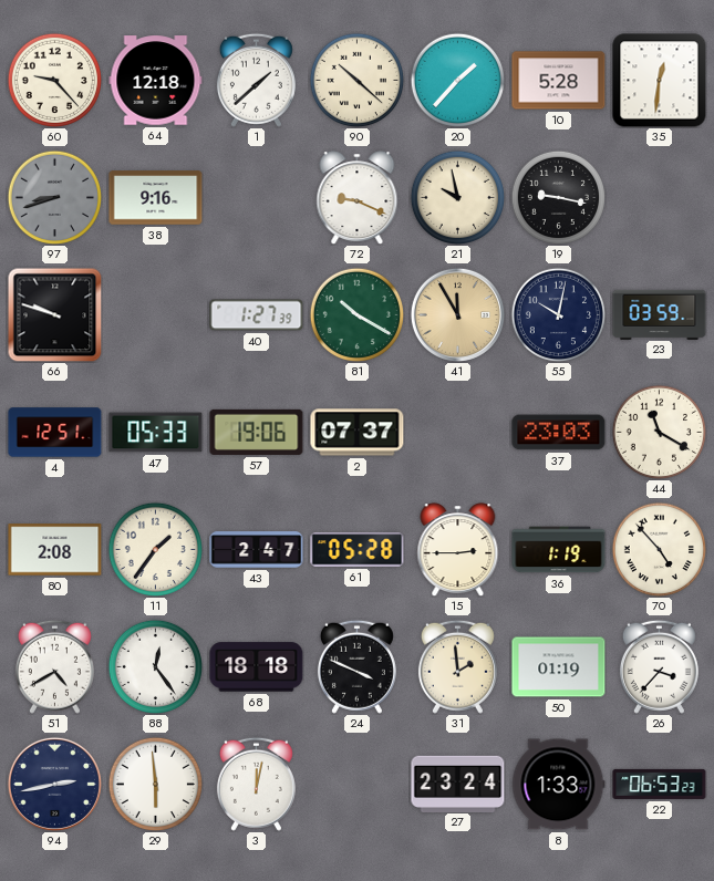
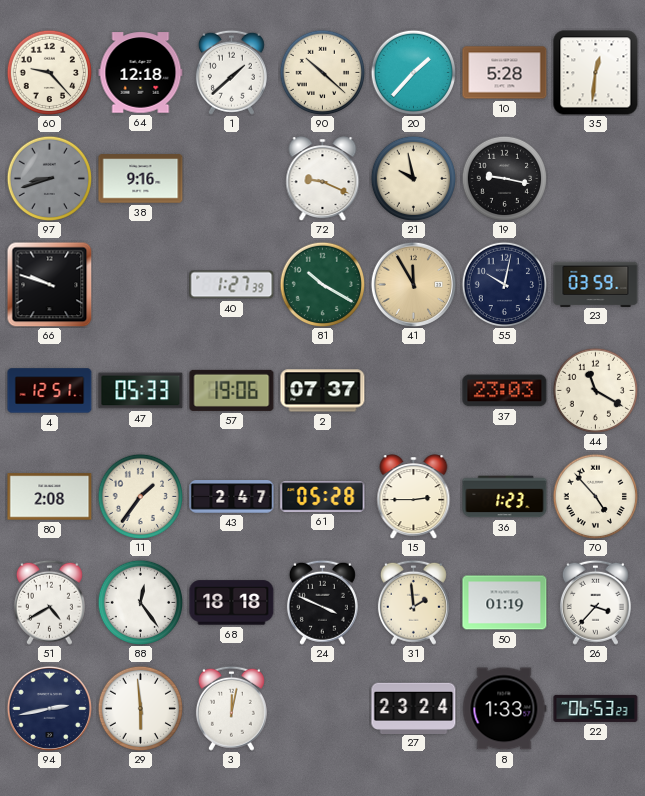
36: 1:19 -> 1:23
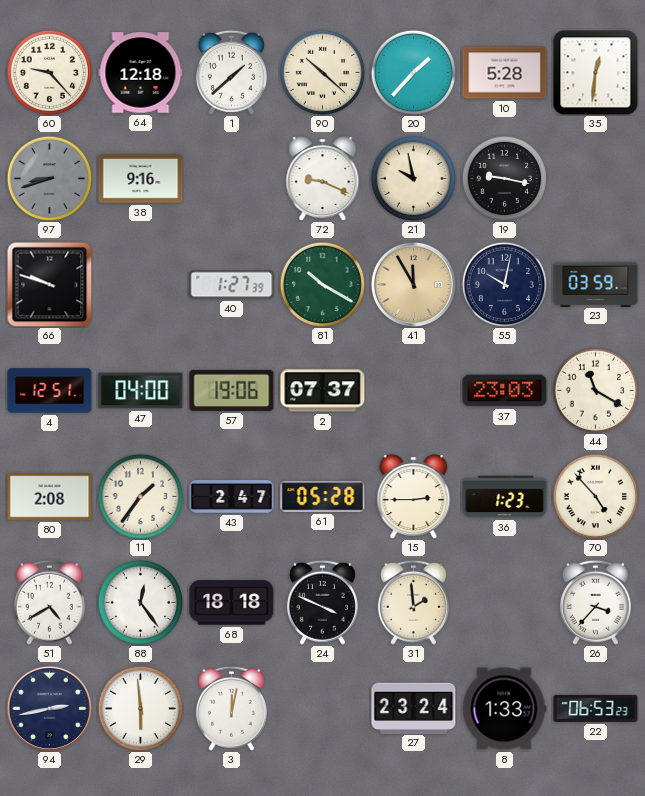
47: 05:33 -> 04:00
50: 01:19 -> none
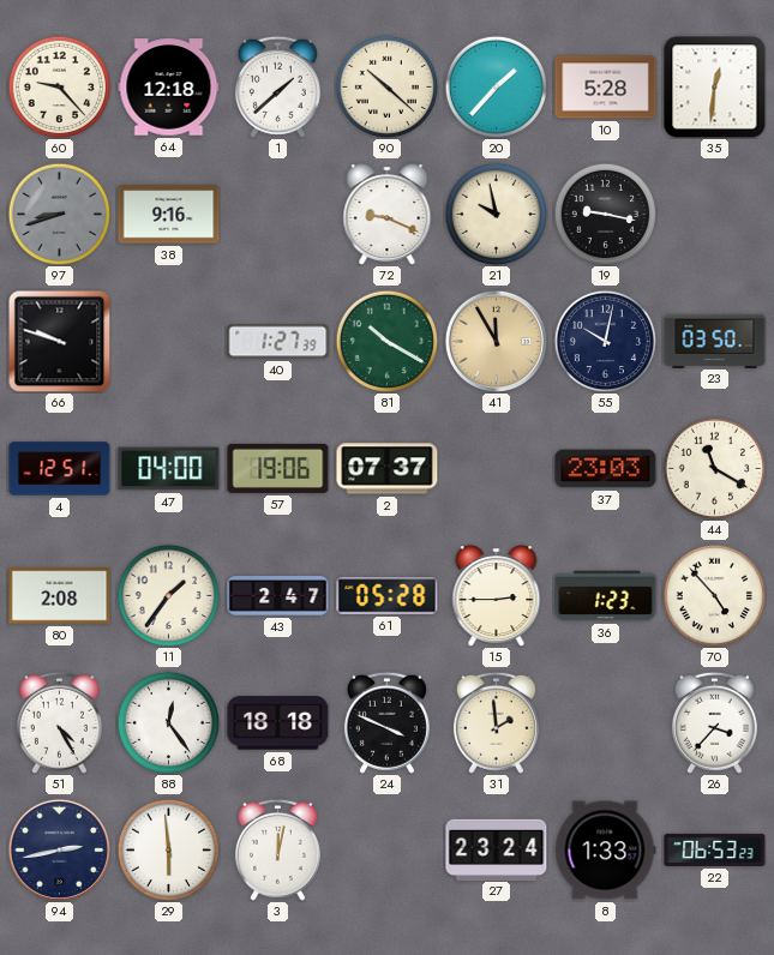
23: 03:59 -> 03:50
51: 4:40 -> 4:25
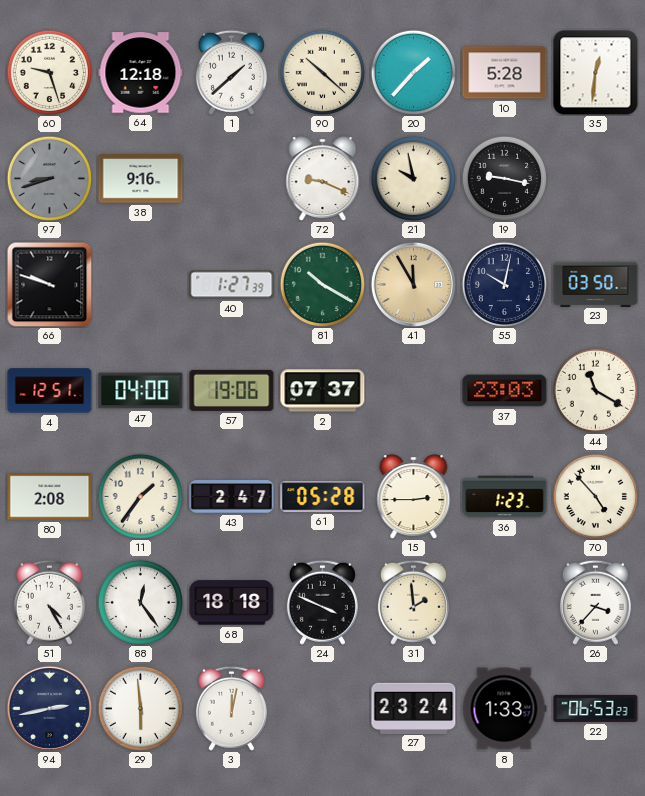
60: 9:23 -> 9:27
